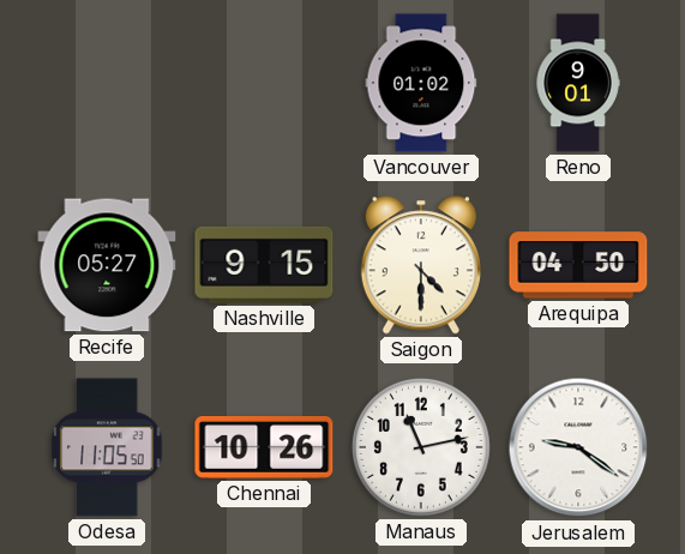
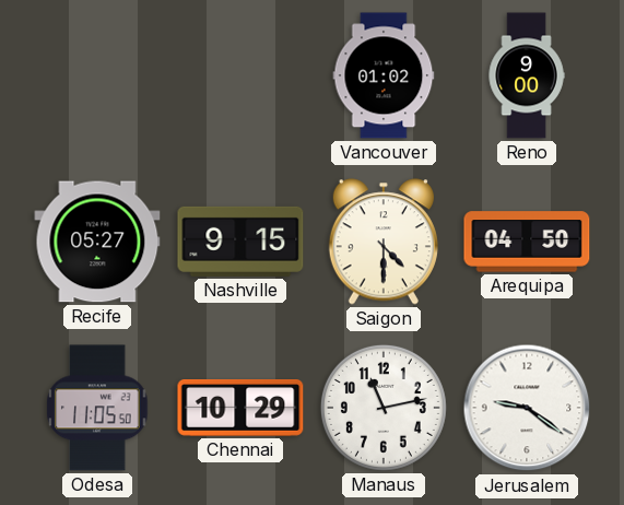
Reno: 9:01 -> 9:00
Chennai: 10:26 -> 10:29
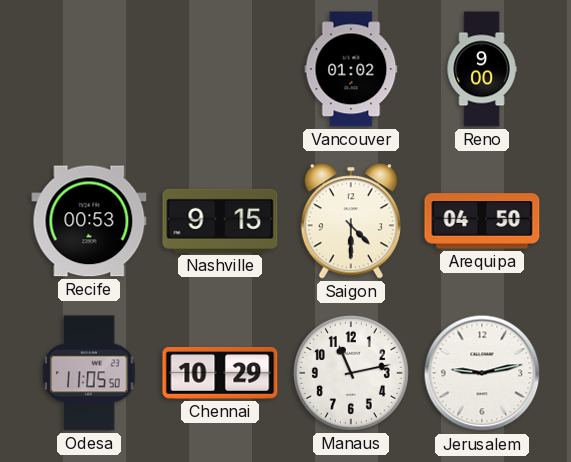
Recife: 05:27 -> 00:53
Jerusalem: 9:21 -> 9:13
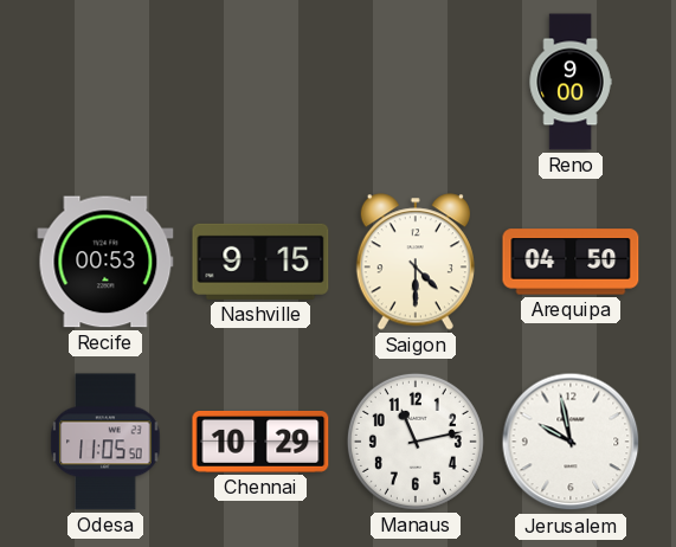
Vancouver: 01:02 -> none
Jerusalem: 9:13 -> 9:58
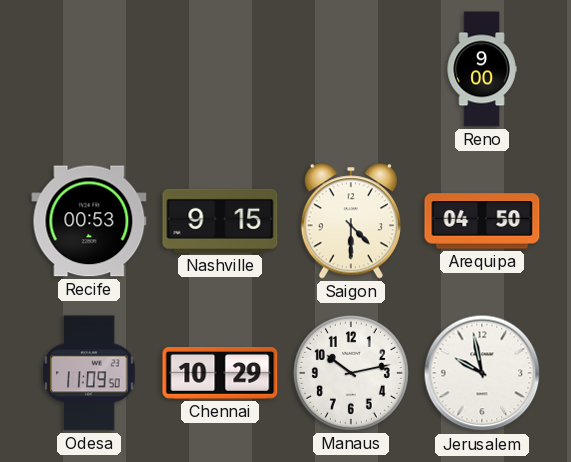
Odesa: 11:05 -> 11:09
Manaus: 11:13 -> 10:13
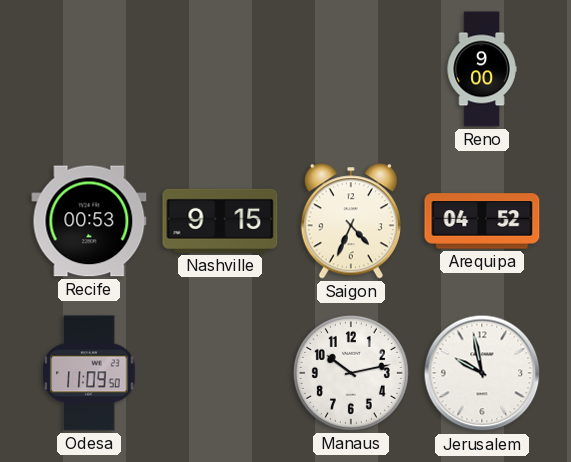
Saigon: 4:30 -> 4:34
Arequipa: 04:50 -> 04:52
Chennai: 10:29 -> none
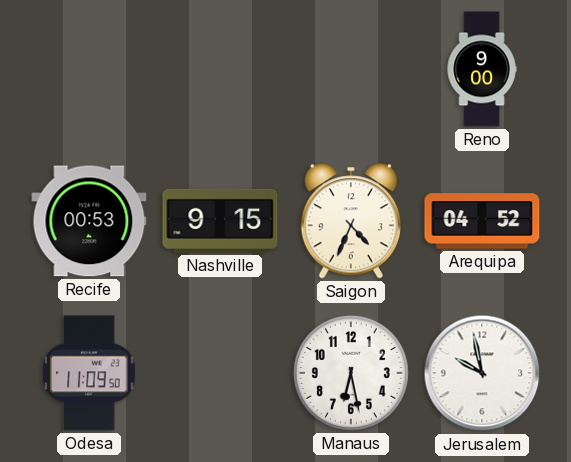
Manaus: 10:13 -> 6:28
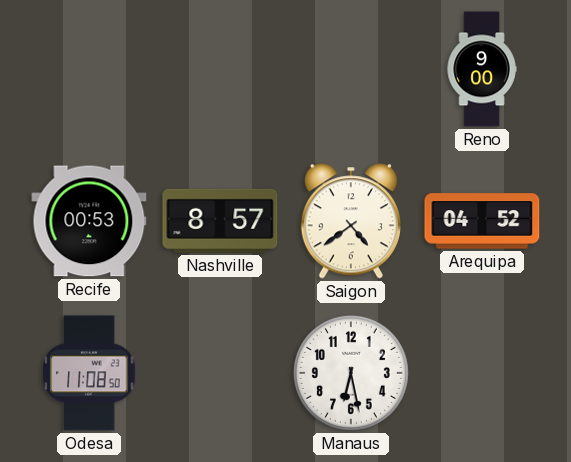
Nashville: 9:15 -> 8:57
Saigon: 4:34 -> 4:39
Odesa: 11:09 -> 11:08
Jerusalem: 9:58 -> none
